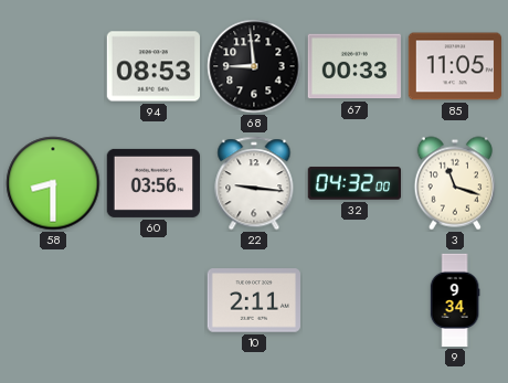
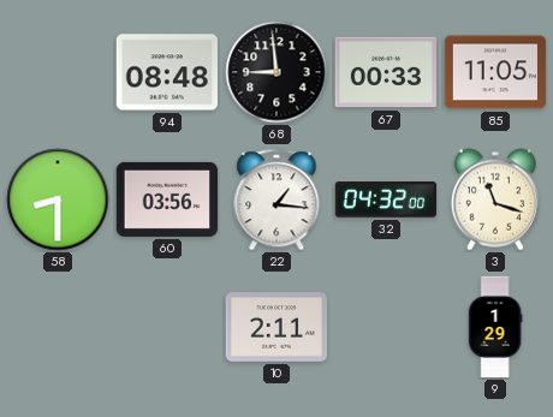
94: 08:53 -> 08:48
22: 9:16 -> 1:16
9: 9:34 -> 1:29
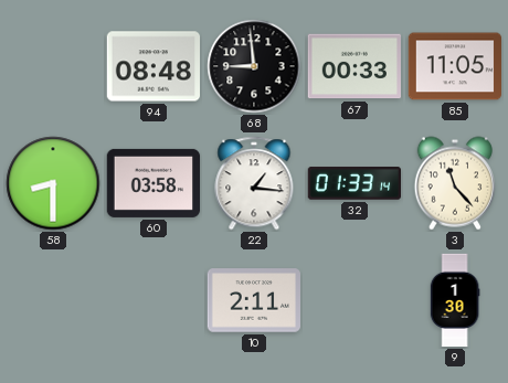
60: 03:56 -> 03:58
32: 04:32 -> 01:33
3: 11:18 -> 11:23
9: 1:29 -> 1:30
